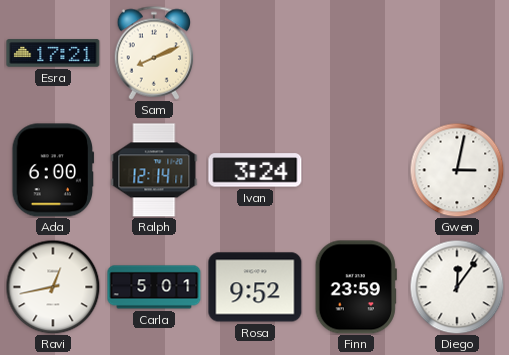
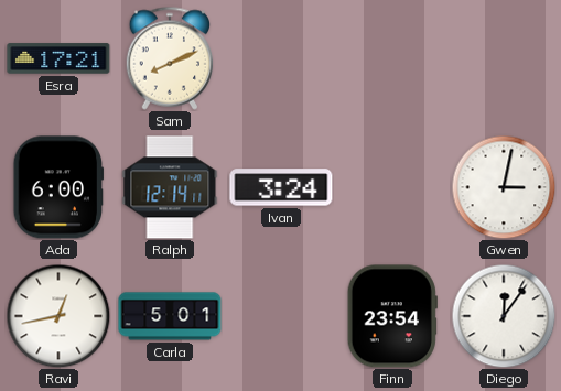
Rosa: 9:52 -> none
Finn: 23:59 -> 23:54
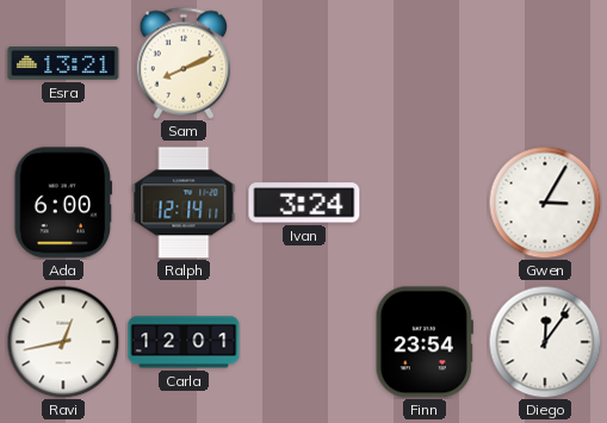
Esra: 17:21 -> 13:21
Gwen: 3:02 -> 3:05
Carla: 5:01 -> 12:01
